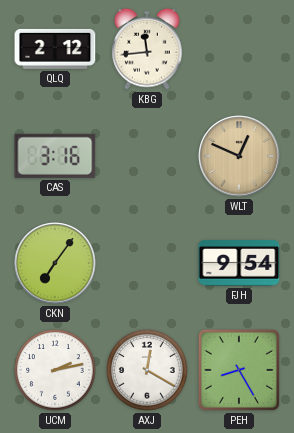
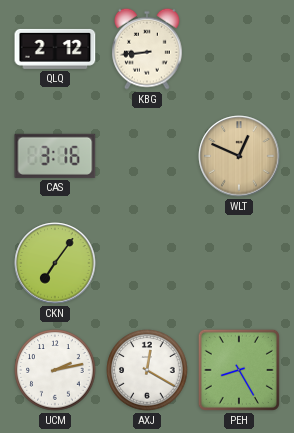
KBG: 11:44 -> 8:44
FJH: 9:54 -> none
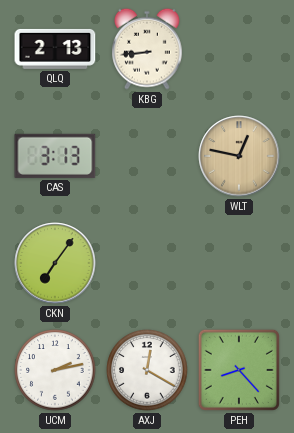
QLQ: 2:12 -> 2:13
CAS: 3:16 -> 3:13
WLT: 12:49 -> 12:47
PEH: 8:25 -> 8:23
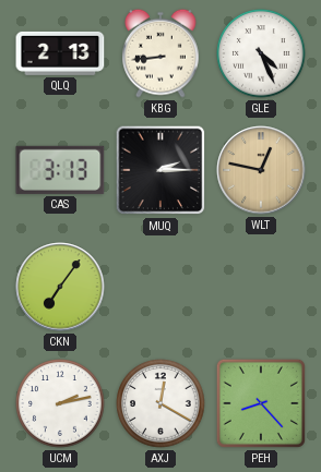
GLE: none -> 4:26
MUQ: none -> 2:15
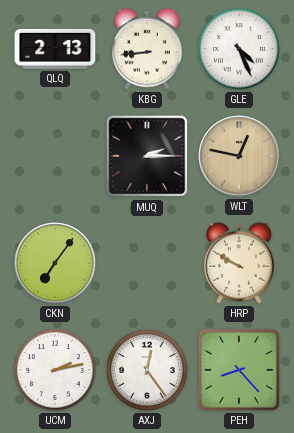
CAS: 3:13 -> none
HRP: none -> 9:50
AXJ: 12:20 -> 12:24
